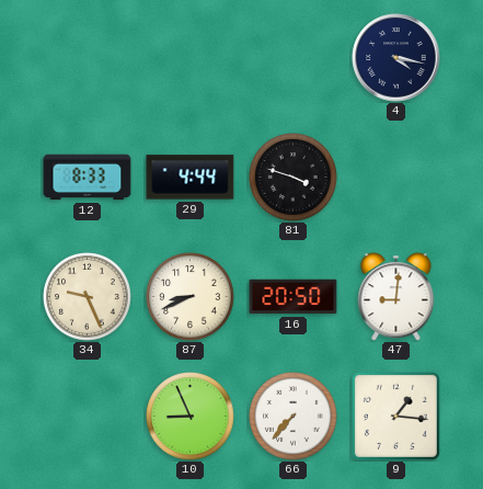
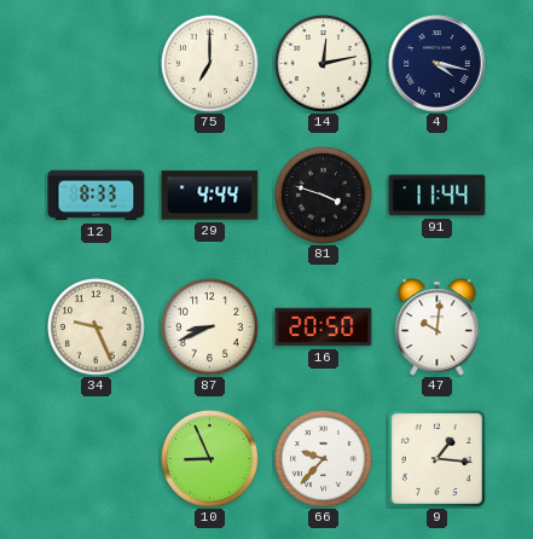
75: none -> 7:00
14: none -> 12:13
91: none -> 11:44
47: 9:01 -> 10:01
66: 7:37 -> 9:37
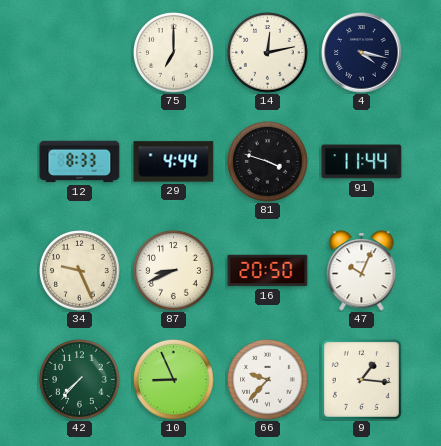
47: 10:01 -> 10:04
42: none -> 7:37
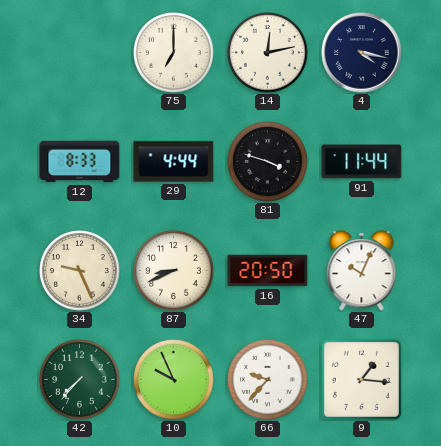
10: 8:56 -> 9:56
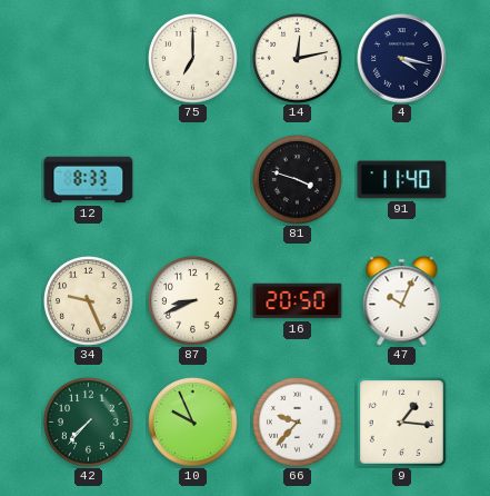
29: 4:44 -> none
91: 11:44 -> 11:40
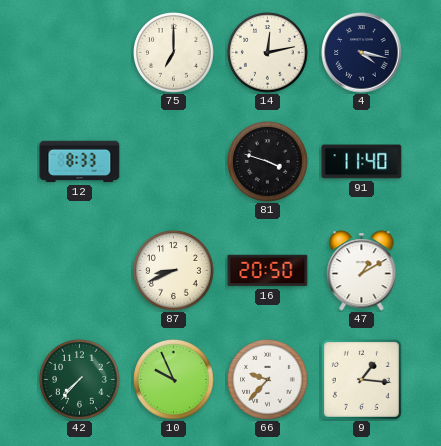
34: 9:26 -> none
47: 10:04 -> 1:10
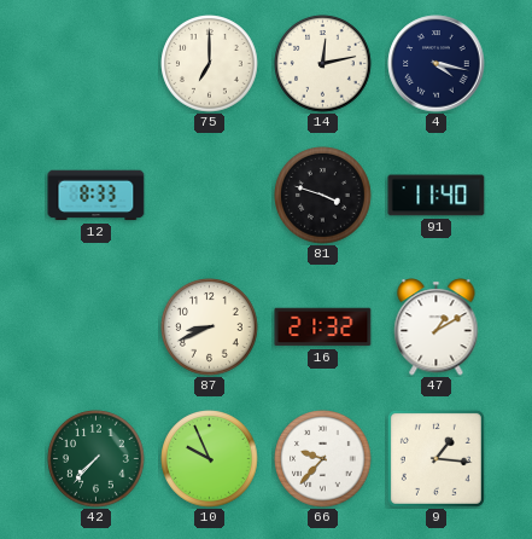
16: 20:50 -> 21:32
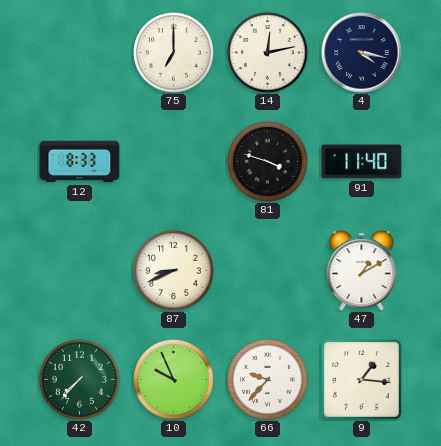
16: 21:32 -> none
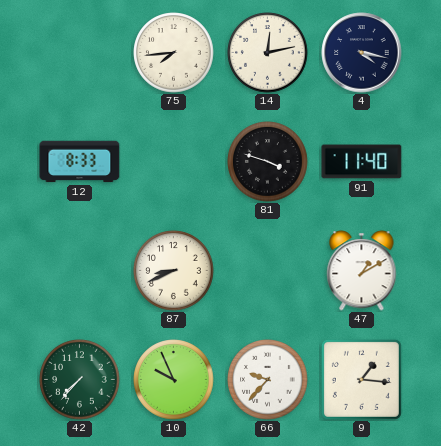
75: 7:00 -> 7:44
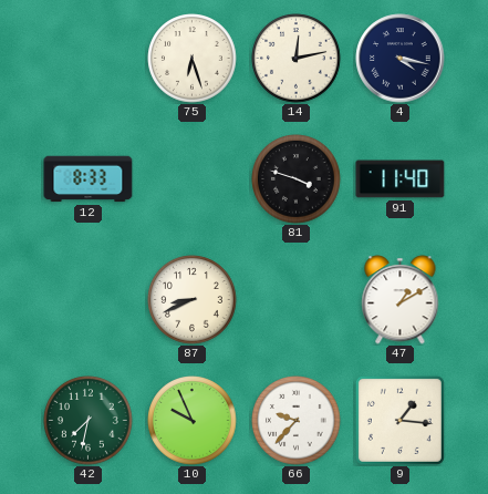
75: 7:44 -> 6:27
42: 7:37 -> 7:32
